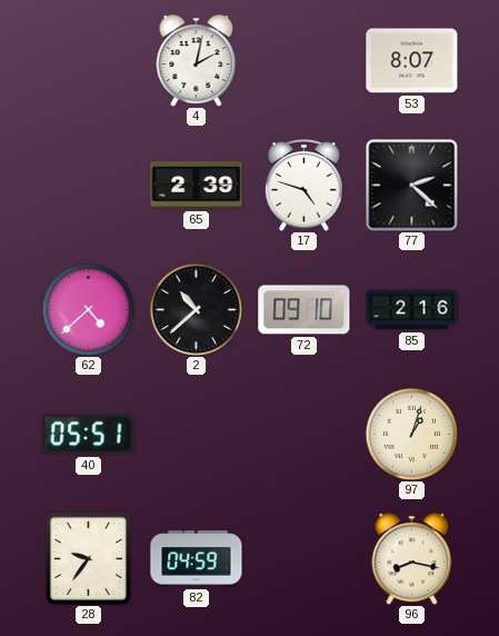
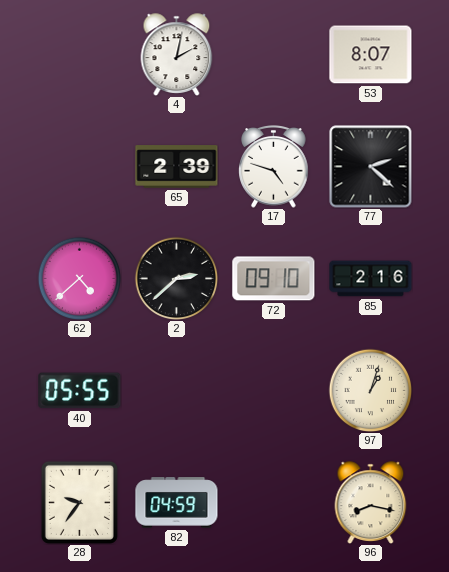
2: 10:38 -> 2:38
40: 05:51 -> 05:55
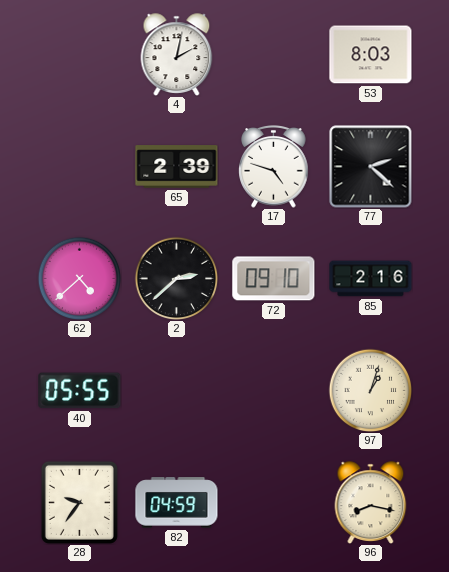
53: 8:07 -> 8:03
